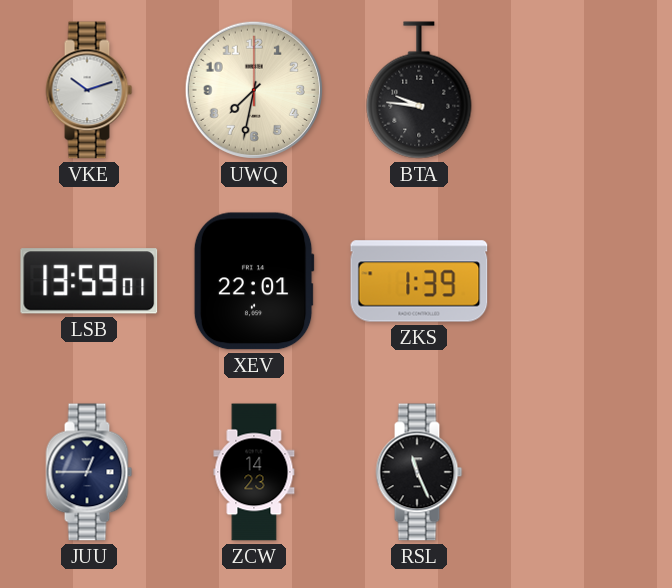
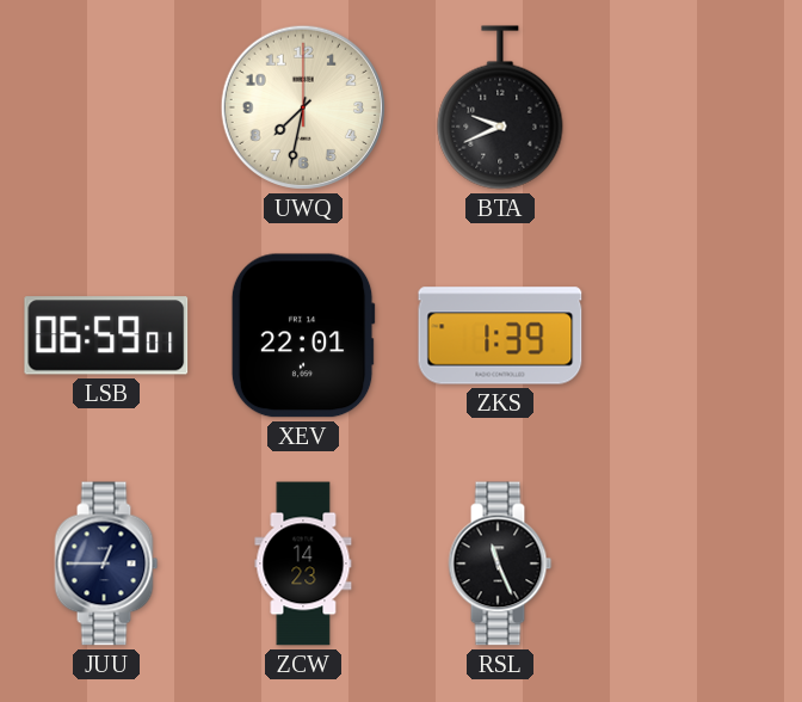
VKE: 10:12 -> none
BTA: 9:46 -> 9:41
LSB: 13:59 -> 06:59
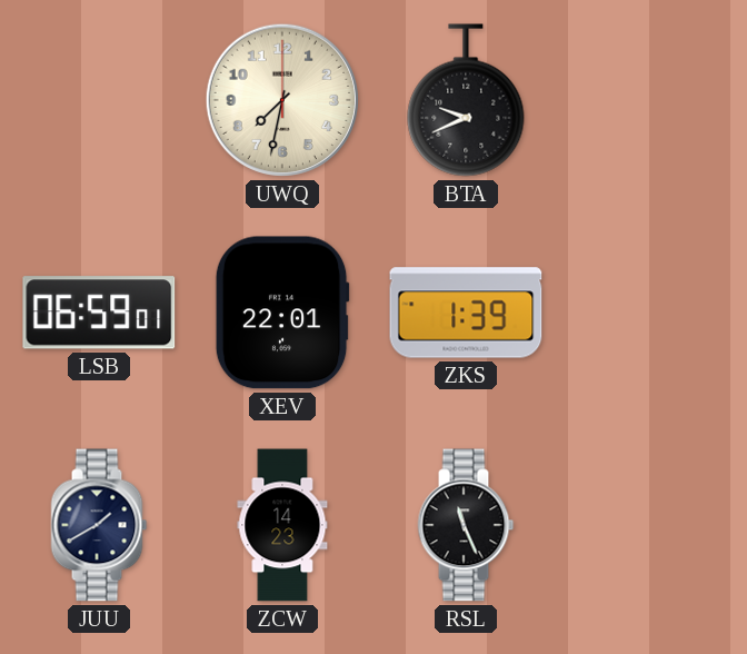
JUU: 12:45 -> 1:40
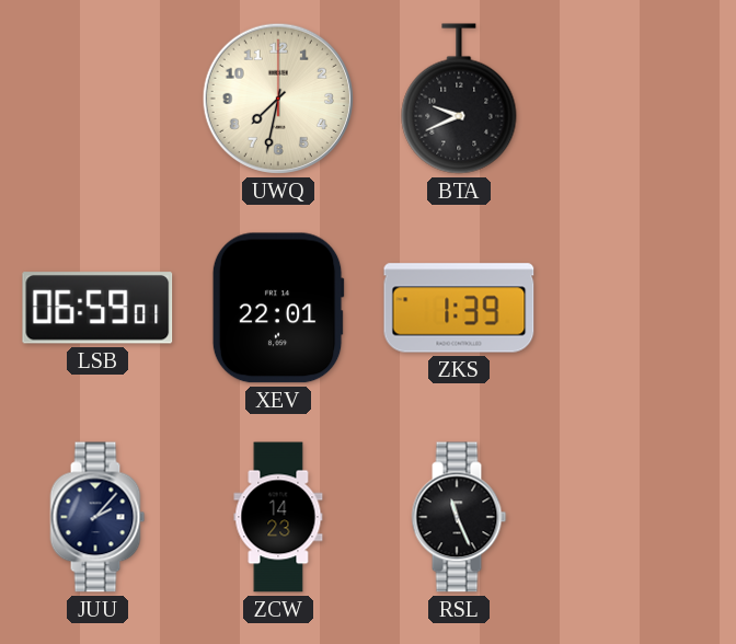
JUU: 1:40 -> 2:07
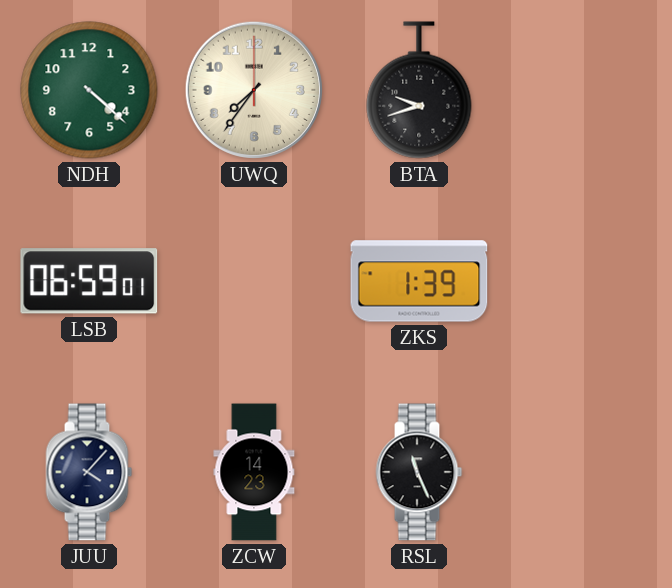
NDH: none -> 4:22
UWQ: 7:32 -> 7:36
BTA: 9:41 -> 9:42
XEV: 22:01 -> none
JUU: 2:07 -> 4:07
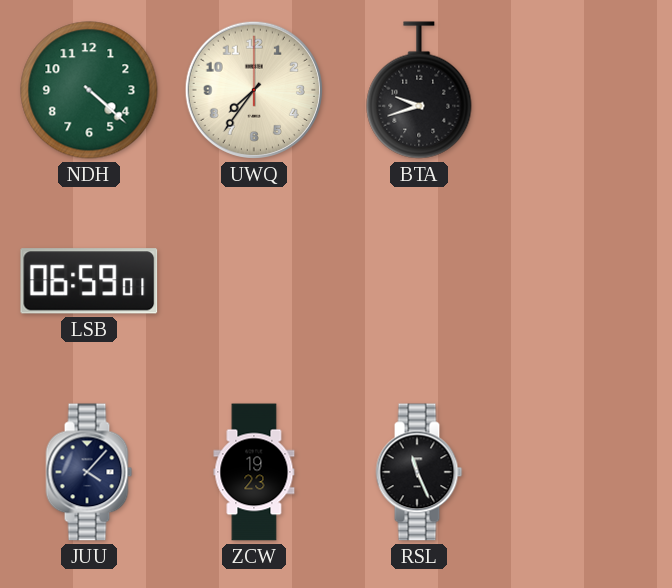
ZKS: 1:39 -> none
ZCW: 14:23 -> 19:23
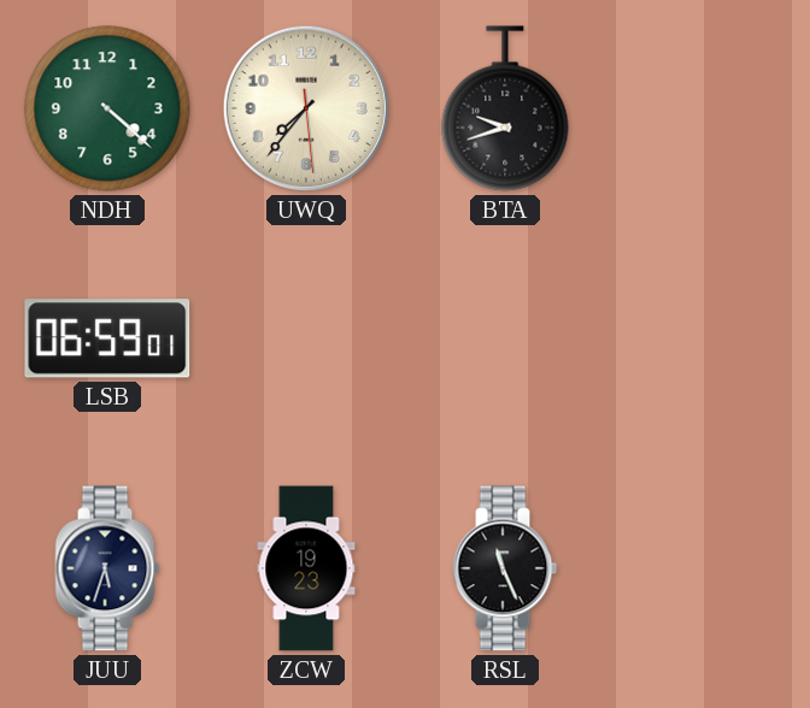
UWQ: 7:36:00 -> 7:36:29
JUU: 4:07 -> 5:33
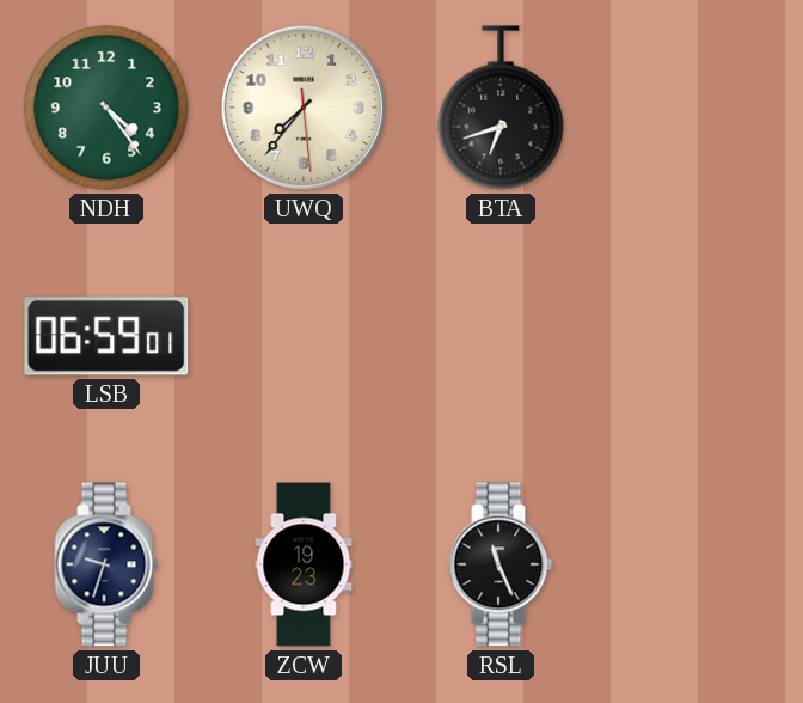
NDH: 4:22 -> 4:24
BTA: 9:42 -> 6:42
JUU: 5:33 -> 9:33
